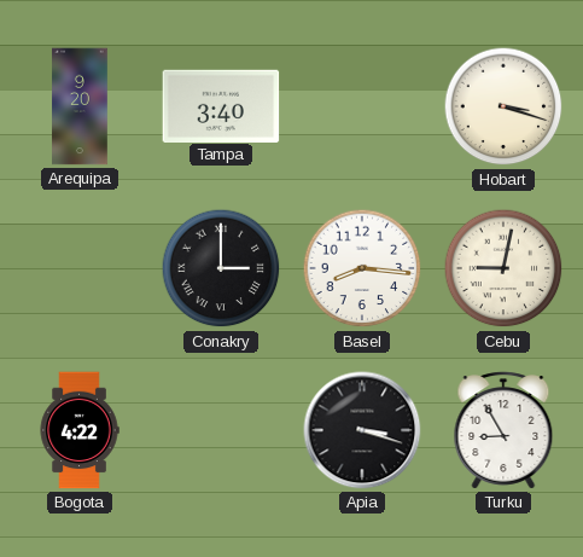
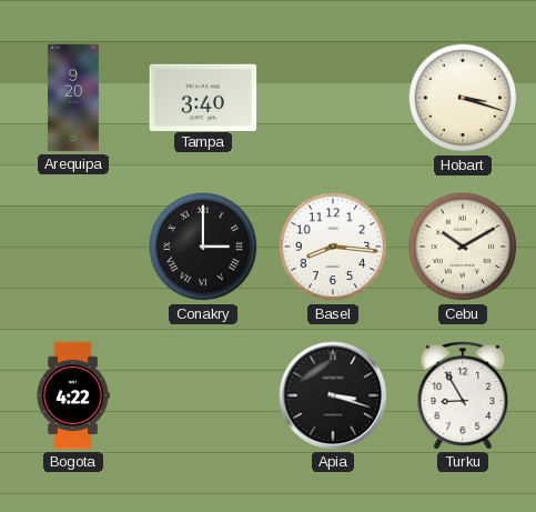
Cebu: 9:02 -> 10:10
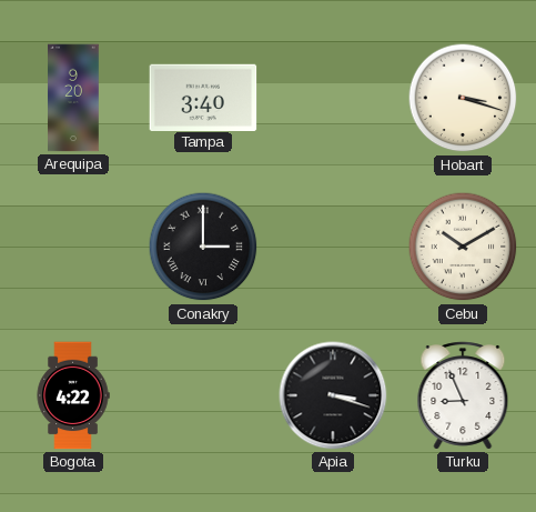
Basel: 8:16 -> none
Turku: 8:55 -> 8:56
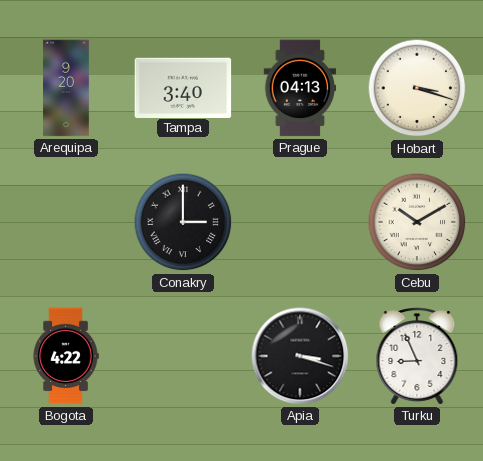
Prague: none -> 04:13
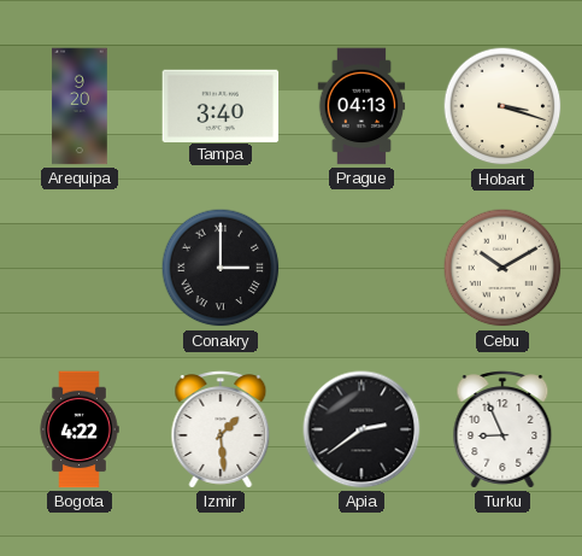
Izmir: none -> 1:29
Apia: 3:18 -> 2:39
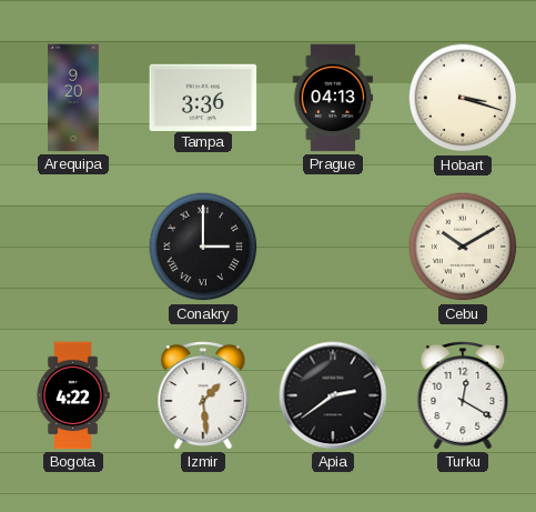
Tampa: 3:40 -> 3:36
Turku: 8:56 -> 12:20
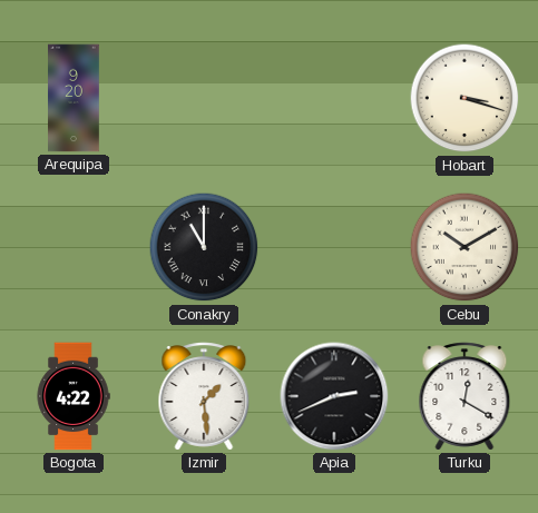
Tampa: 3:36 -> none
Prague: 04:13 -> none
Conakry: 3:00 -> 11:00
Apia: 2:39 -> 2:41
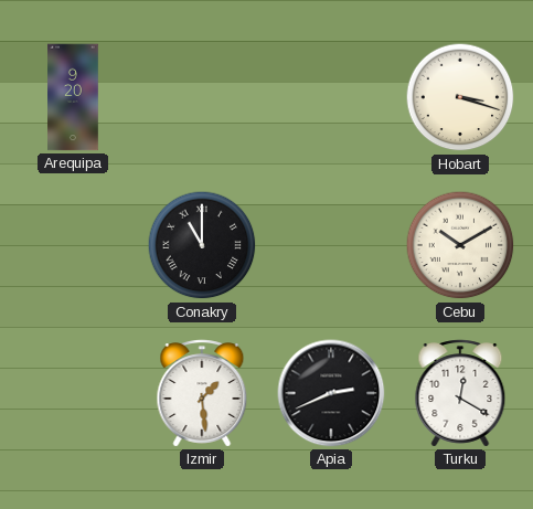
Bogota: 4:22 -> none
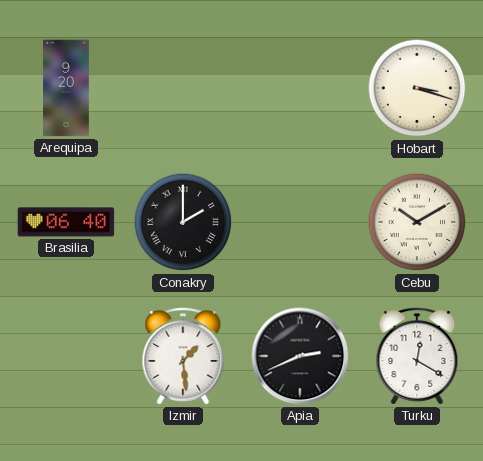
Brasilia: none -> 06:40
Conakry: 11:00 -> 2:00
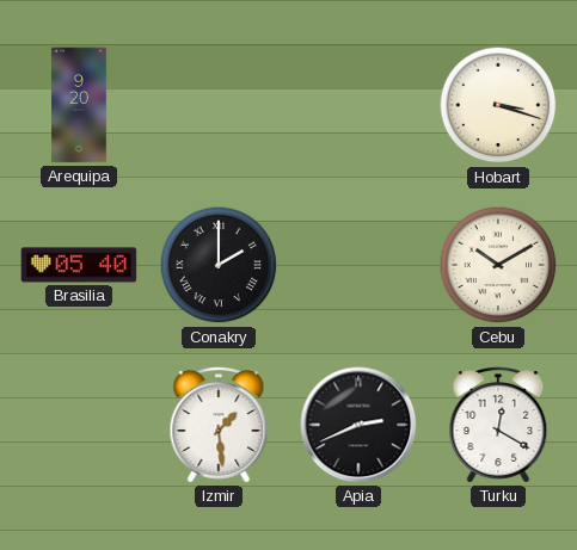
Brasilia: 06:40 -> 05:40
